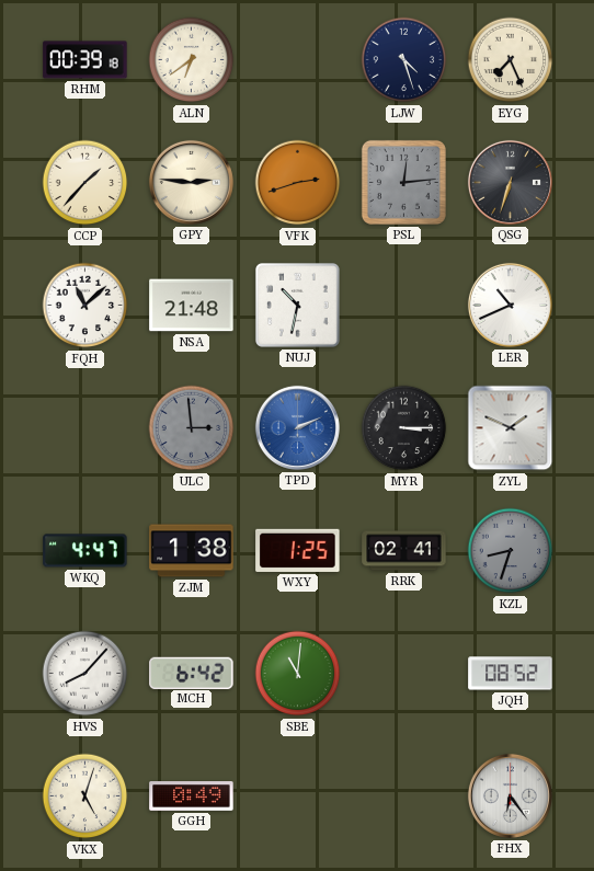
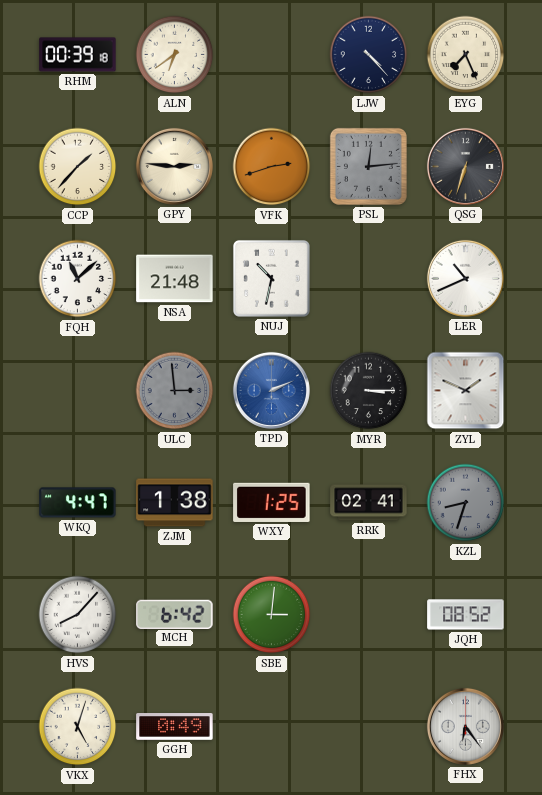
LJW: 4:27 -> 4:23
SBE: 11:01 -> 3:01
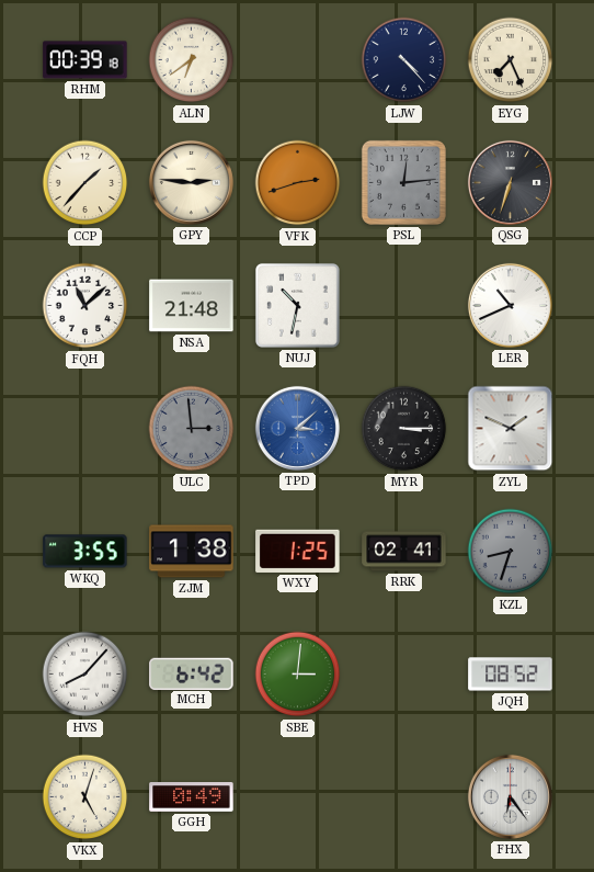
TPD: 2:11 -> 3:08
WKQ: 4:47 -> 3:55
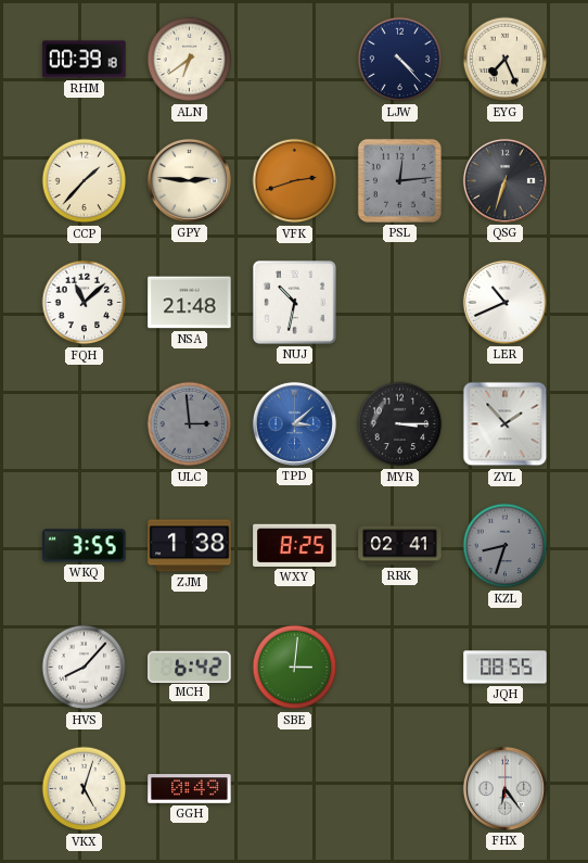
ZYL: 1:49 -> 1:53
WXY: 1:25 -> 8:25
JQH: 08:52 -> 08:55
